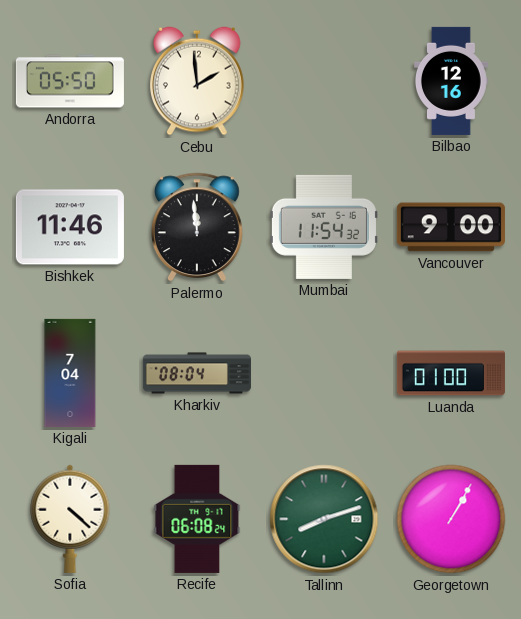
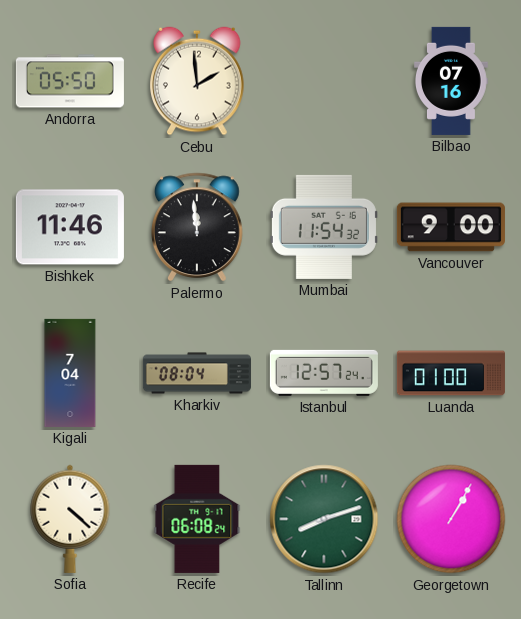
Bilbao: 12:16 -> 07:16
Istanbul: none -> 12:57
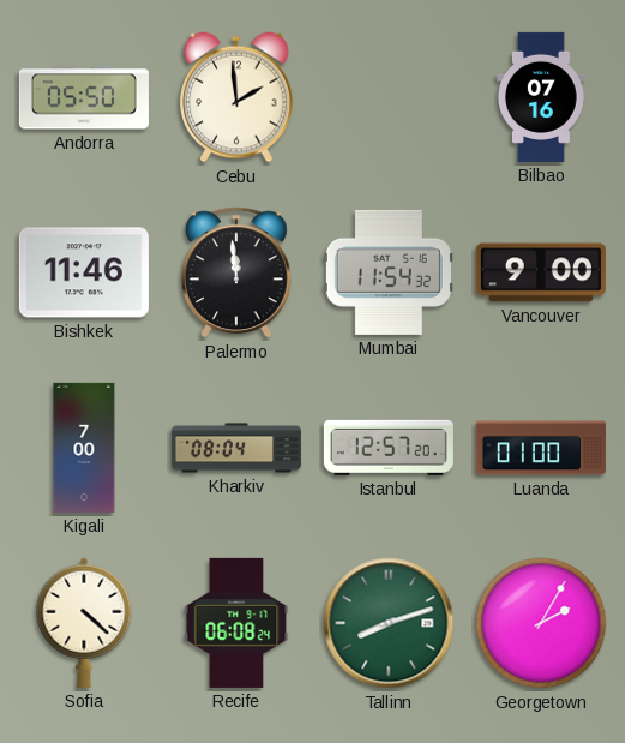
Kigali: 7:04 -> 7:00
Istanbul: 12:57:24 -> 12:57:20
Georgetown: 1:05 -> 2:05
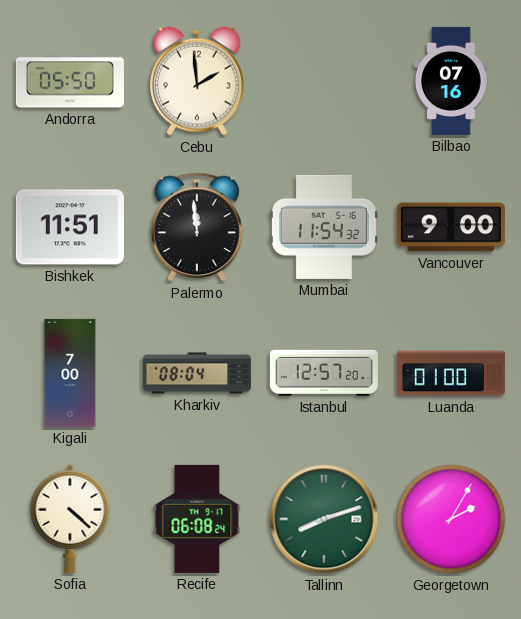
Bishkek: 11:46 -> 11:51
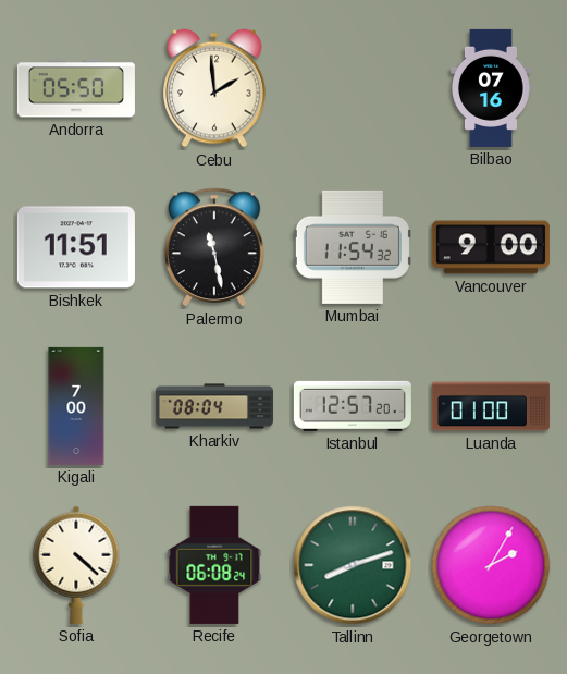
Palermo: 11:59 -> 11:28
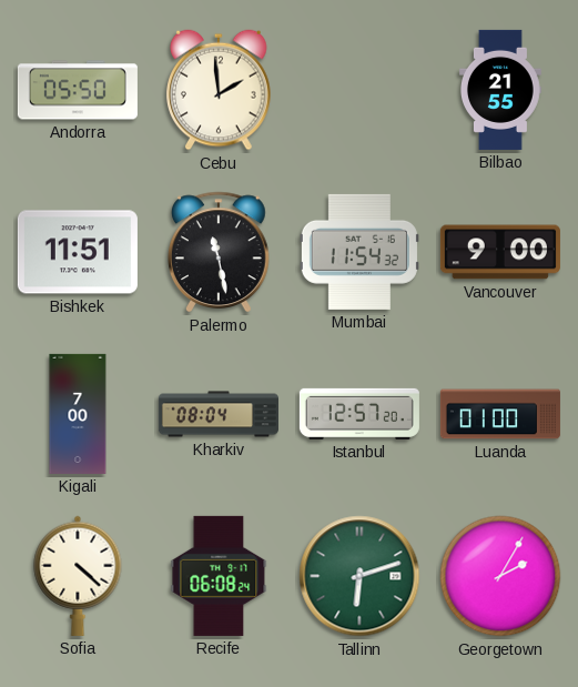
Bilbao: 07:16 -> 21:55
Tallinn: 8:12 -> 6:12
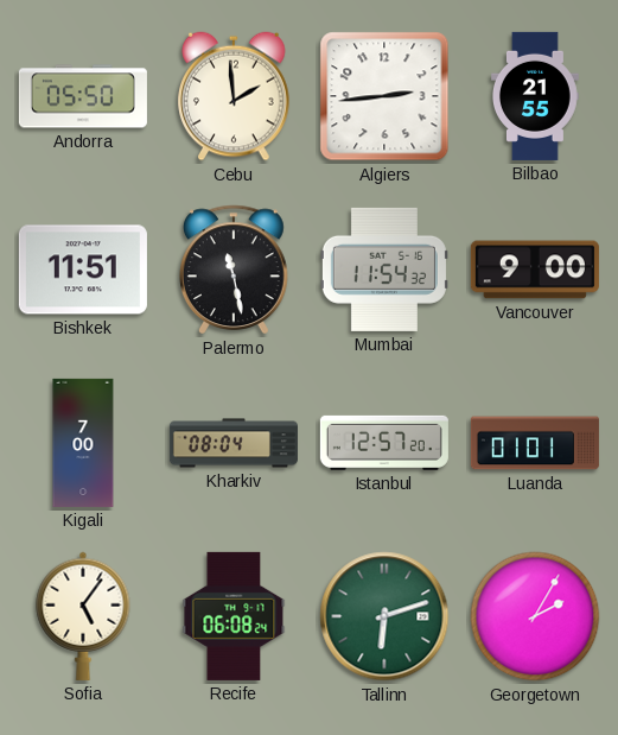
Algiers: none -> 2:44
Luanda: 01:00 -> 01:01
Sofia: 4:22 -> 5:06
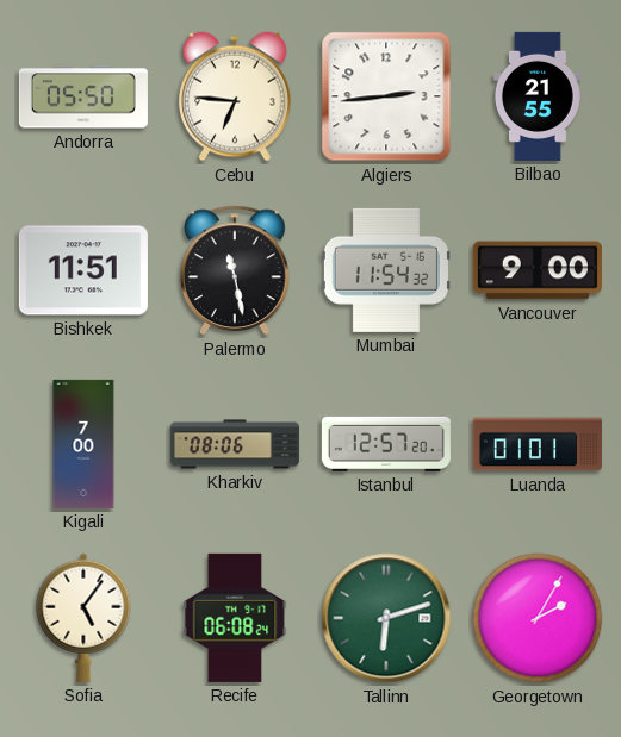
Cebu: 1:59 -> 6:46
Kharkiv: 08:04 -> 08:06
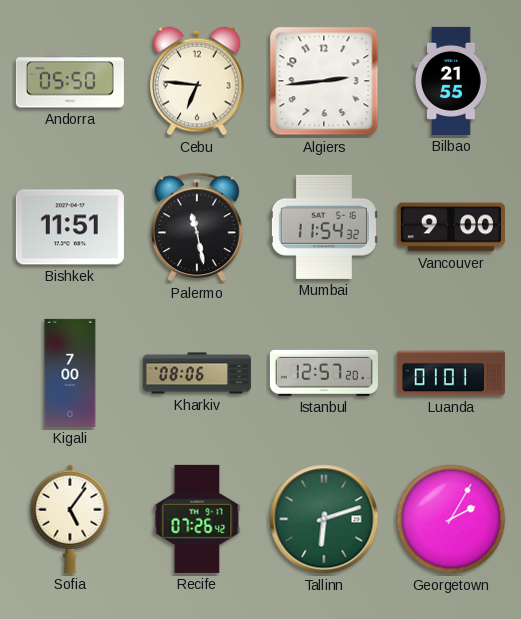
Recife: 06:08 -> 07:26
